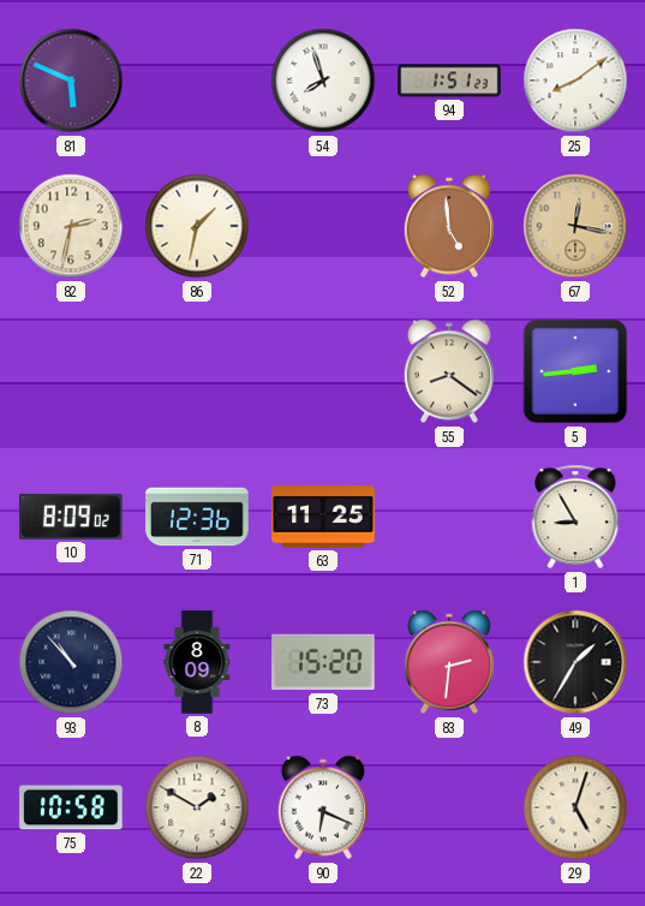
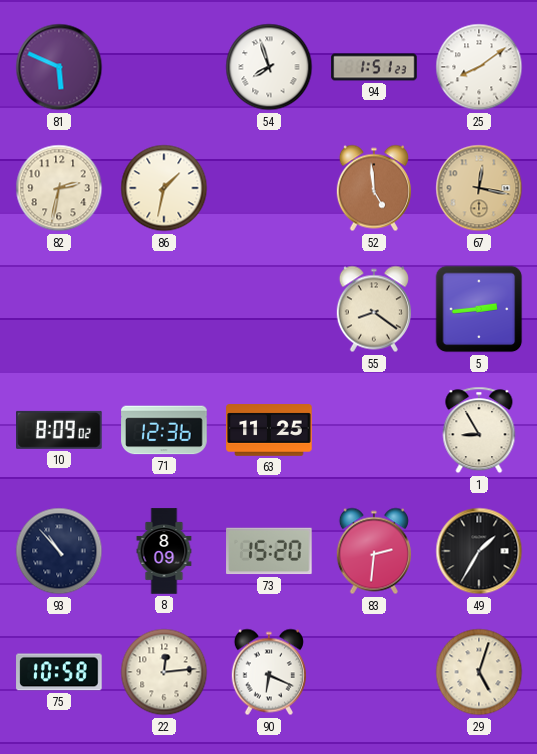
22: 1:50 -> 12:14
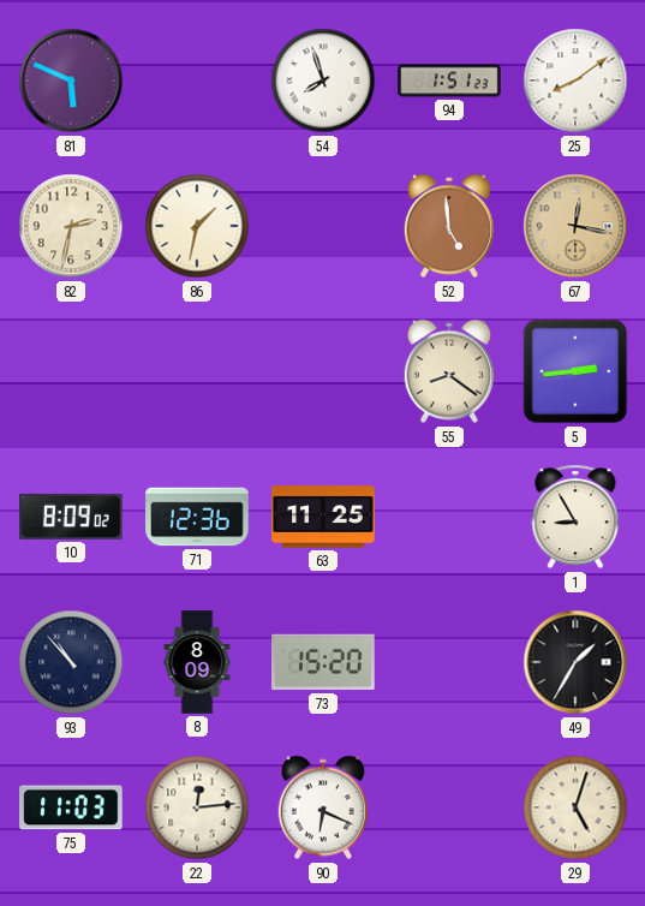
83: 2:31 -> none
75: 10:58 -> 11:03
